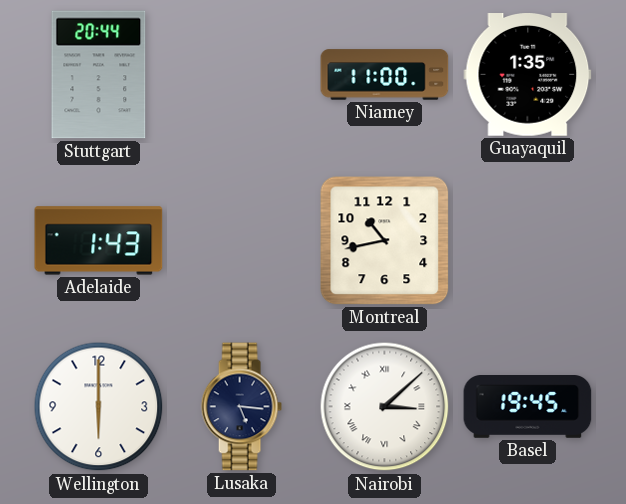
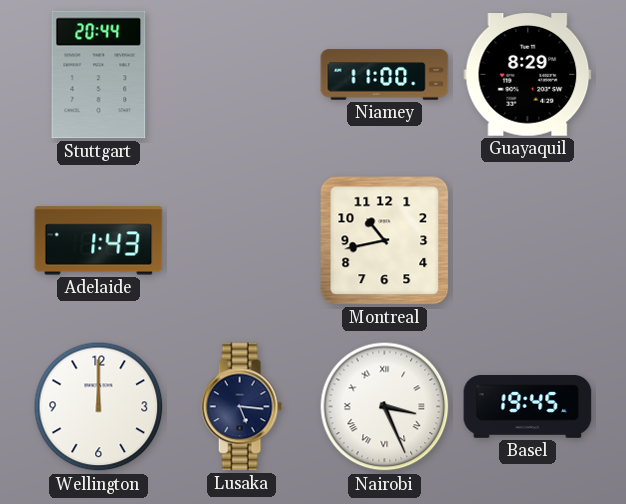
Guayaquil: 1:35 -> 8:29
Wellington: 6:00 -> 12:00
Nairobi: 3:08 -> 3:26
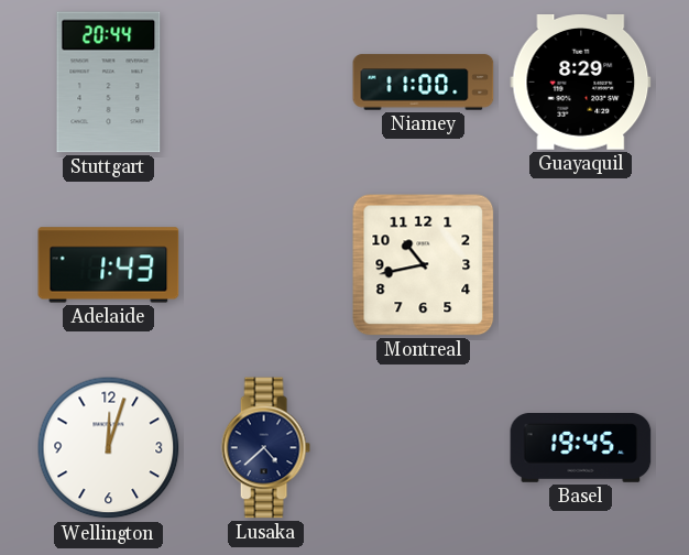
Wellington: 12:00 -> 12:03
Lusaka: 5:16 -> 4:38
Nairobi: 3:26 -> none
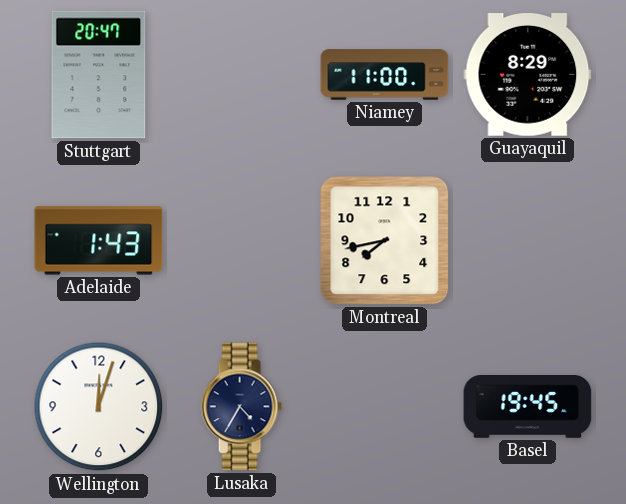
Stuttgart: 20:44 -> 20:47
Montreal: 10:43 -> 7:43
Lusaka: 4:38 -> 4:35
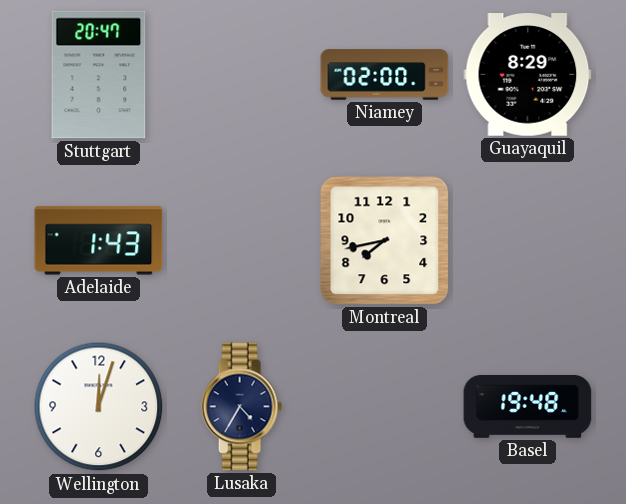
Niamey: 11:00 -> 02:00
Basel: 19:45 -> 19:48
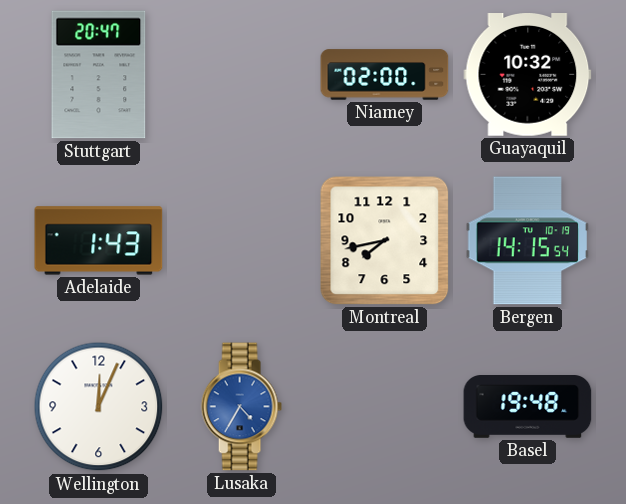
Guayaquil: 8:29 -> 10:32
Bergen: none -> 14:15
Wellington: 12:03 -> 12:04
Lusaka dial: navy -> blue
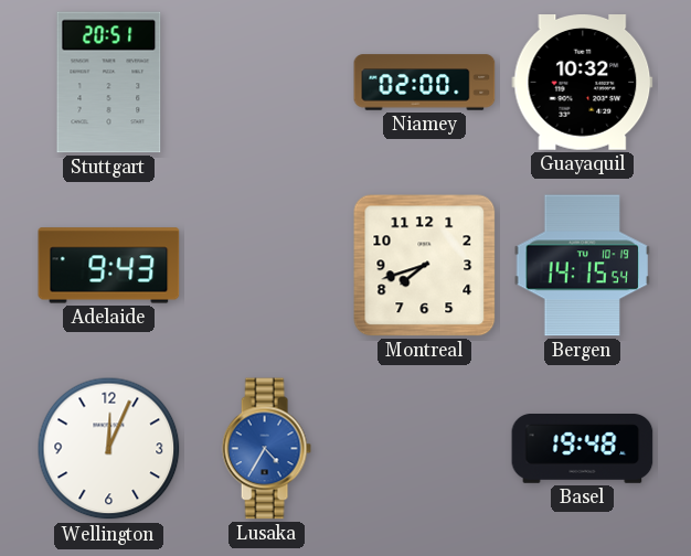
Stuttgart: 20:47 -> 20:51
Adelaide: 1:43 -> 9:43
Montreal: 7:43 -> 7:42
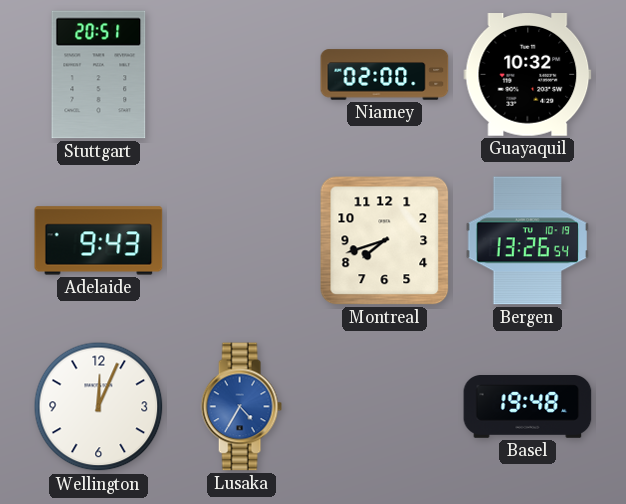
Bergen: 14:15 -> 13:26
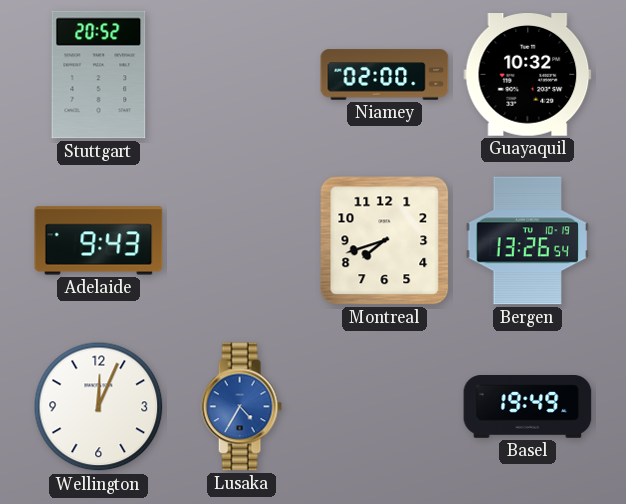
Stuttgart: 20:51 -> 20:52
Basel: 19:48 -> 19:49
